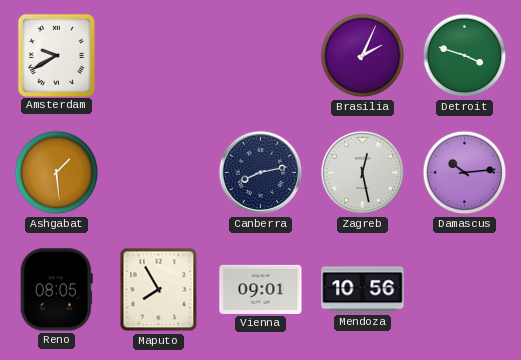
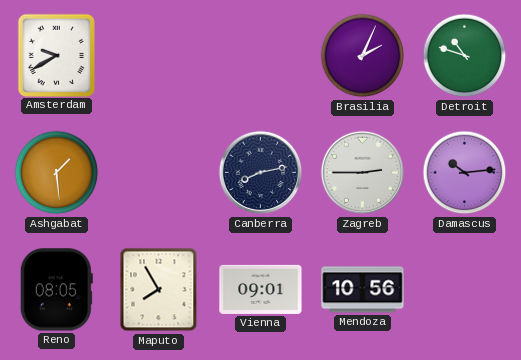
Detroit: 3:48 -> 10:48
Zagreb: 12:28 -> 2:45
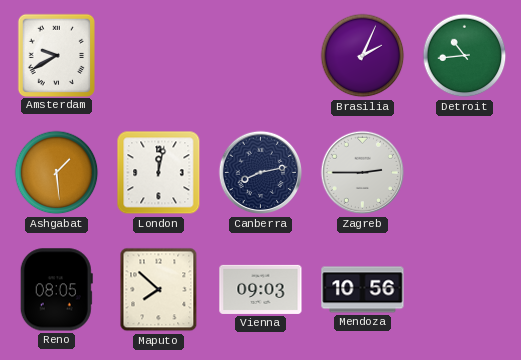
Detroit: 10:48 -> 10:44
London: none -> 12:02
Damascus: 10:14 -> none
Maputo: 7:55 -> 7:52
Vienna: 09:01 -> 09:03
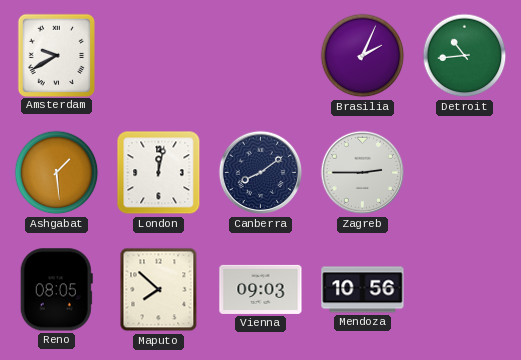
Canberra: 8:13 -> 8:09
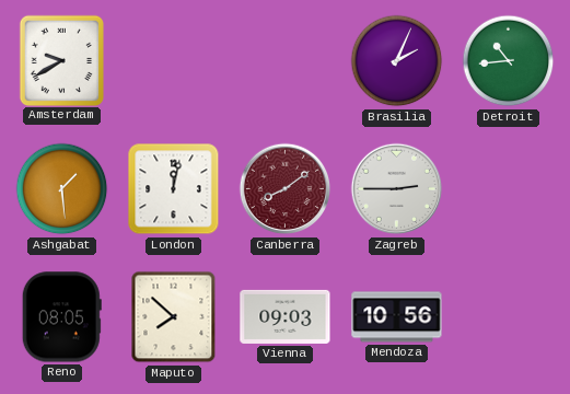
Canberra dial: navy -> burgundy
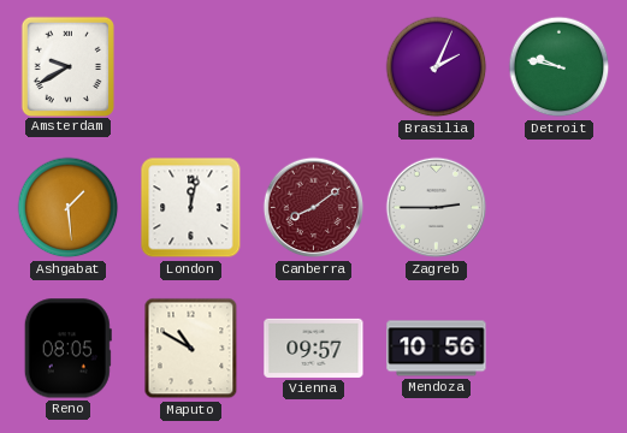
Detroit: 10:44 -> 9:47
Maputo: 7:52 -> 10:50
Vienna: 09:03 -> 09:57
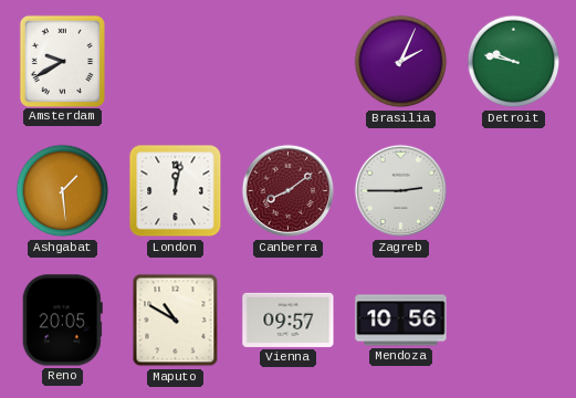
Reno: 08:05 -> 20:05
